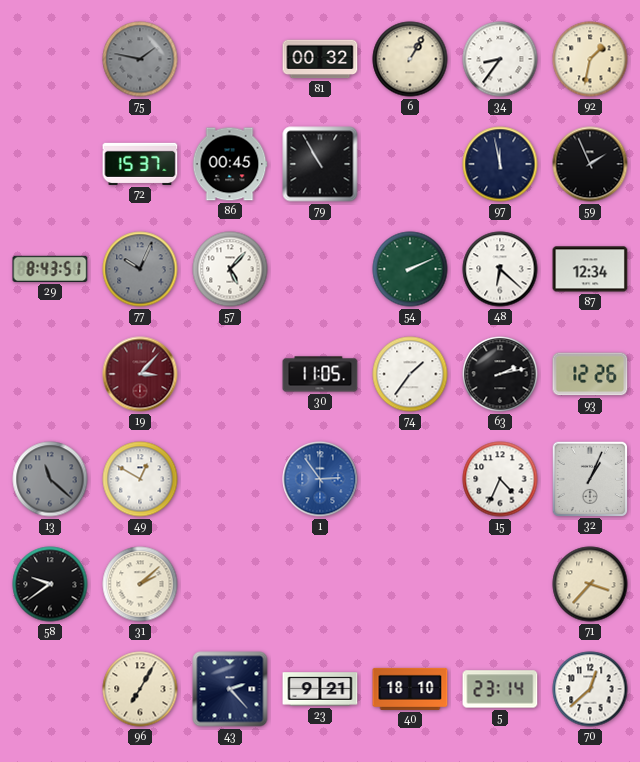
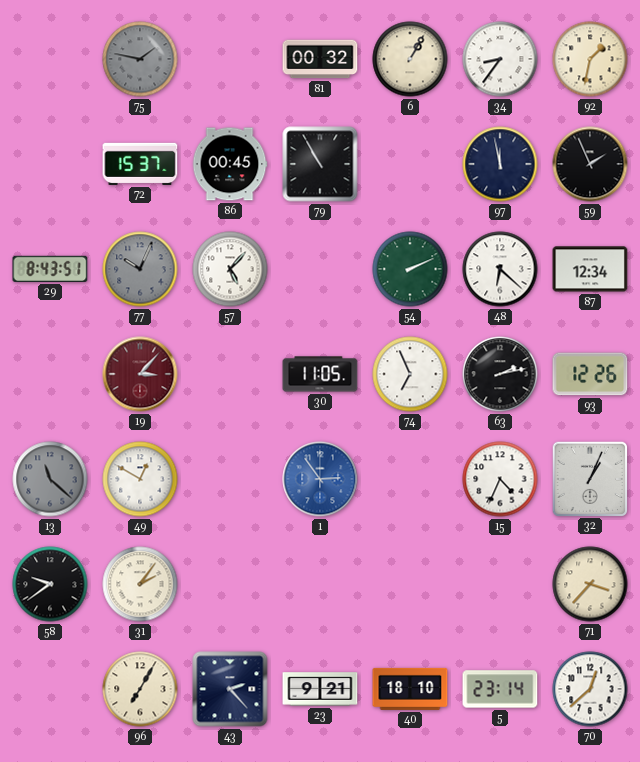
74: 1:36 -> 6:56
31: 2:08 -> 2:06
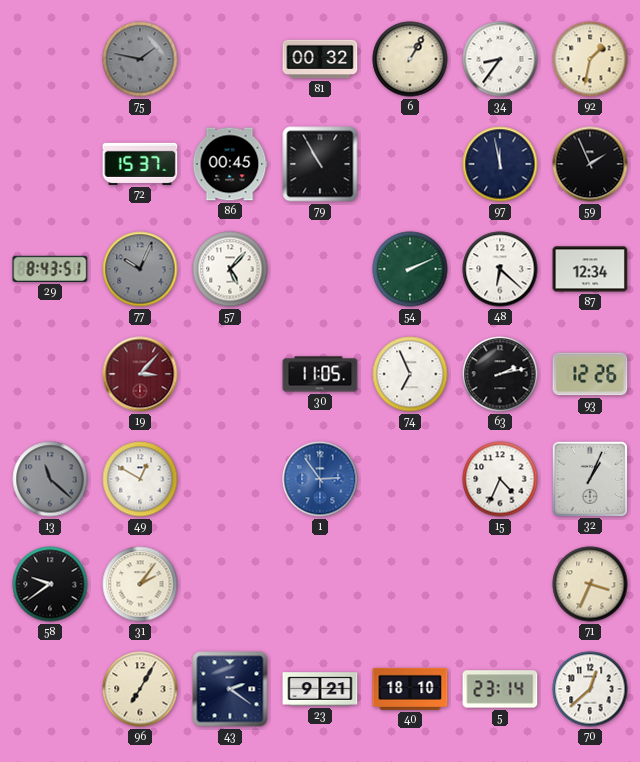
71: 3:37 -> 3:34
43: 2:23 -> 2:21
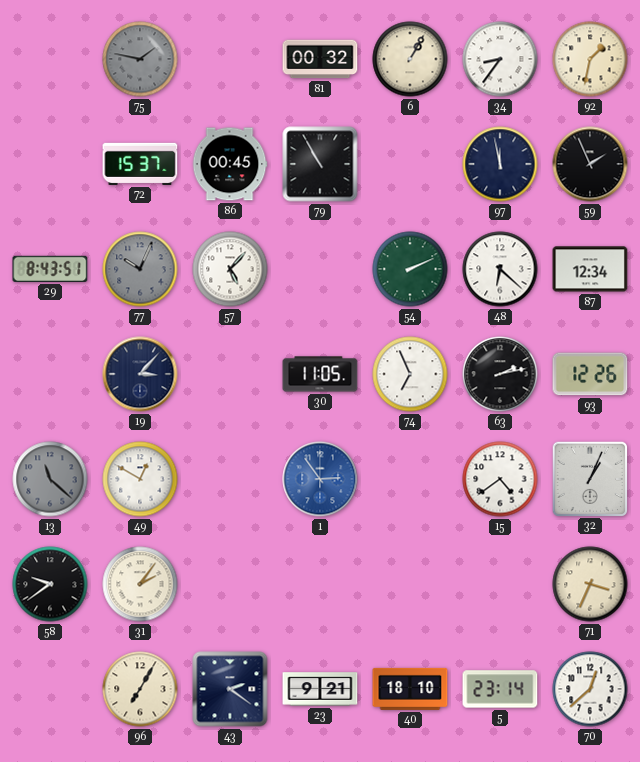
19 dial: burgundy -> navy
15: 4:34 -> 4:39
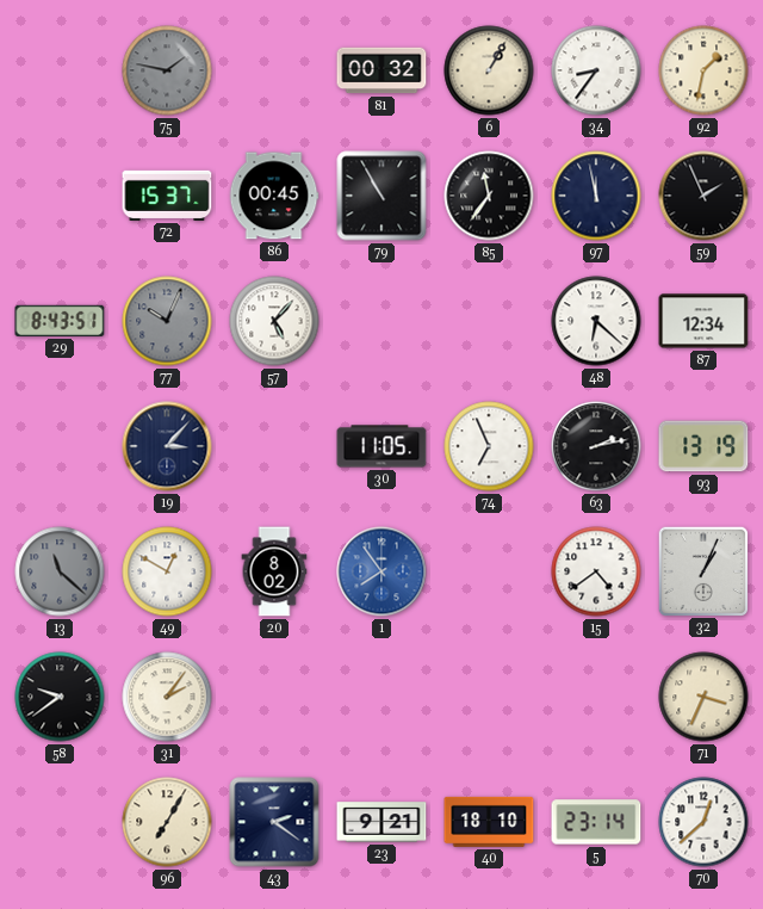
85: none -> 11:36
54: 2:11 -> none
93: 12:26 -> 13:19
20: none -> 8:02
1: 2:54 -> 7:54
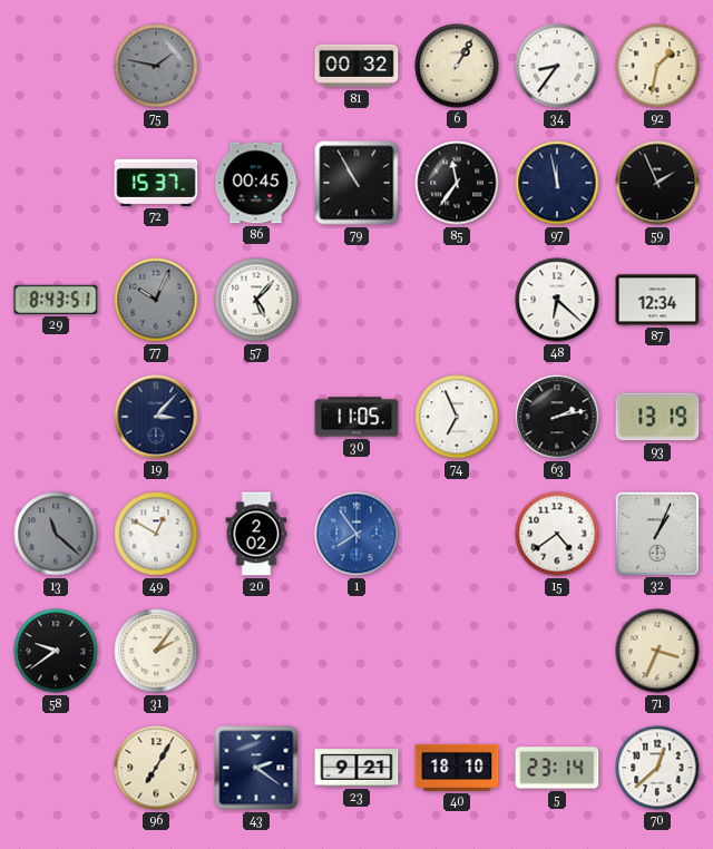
20: 8:02 -> 2:02
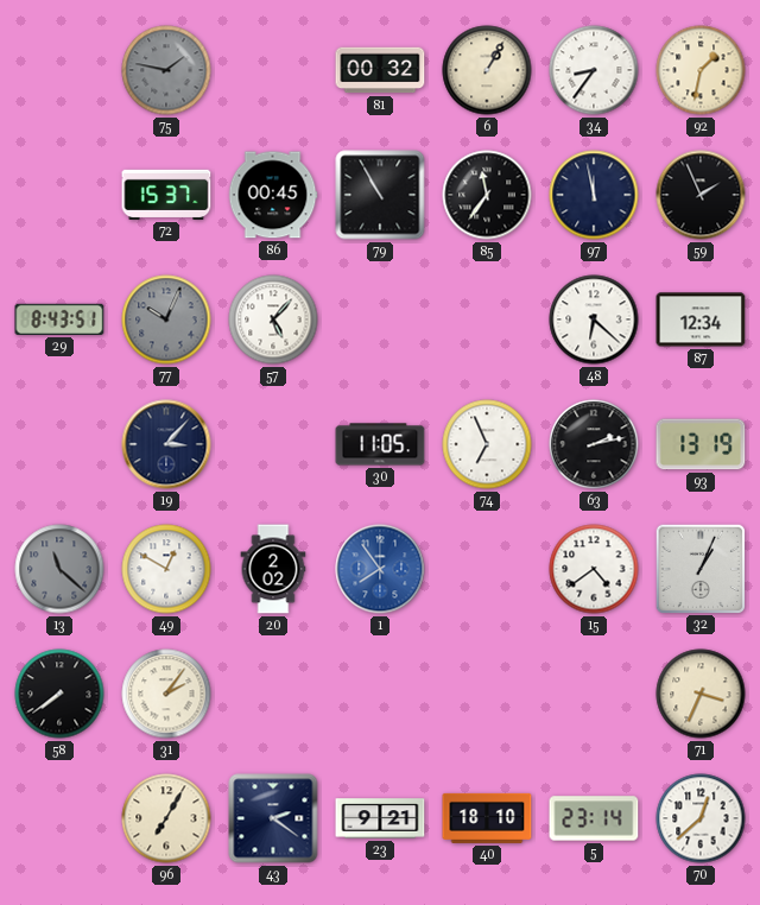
58: 9:39 -> 7:39
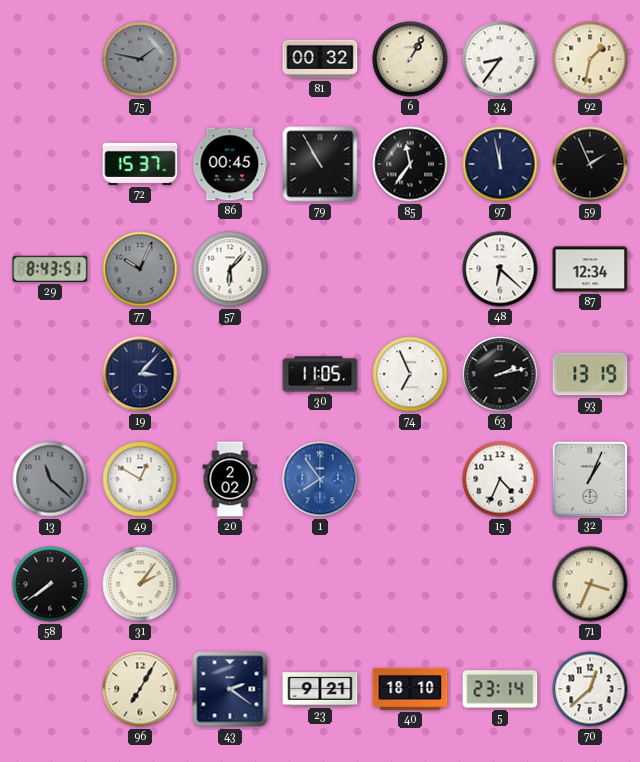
57: 5:07 -> 6:07
15: 4:39 -> 4:34
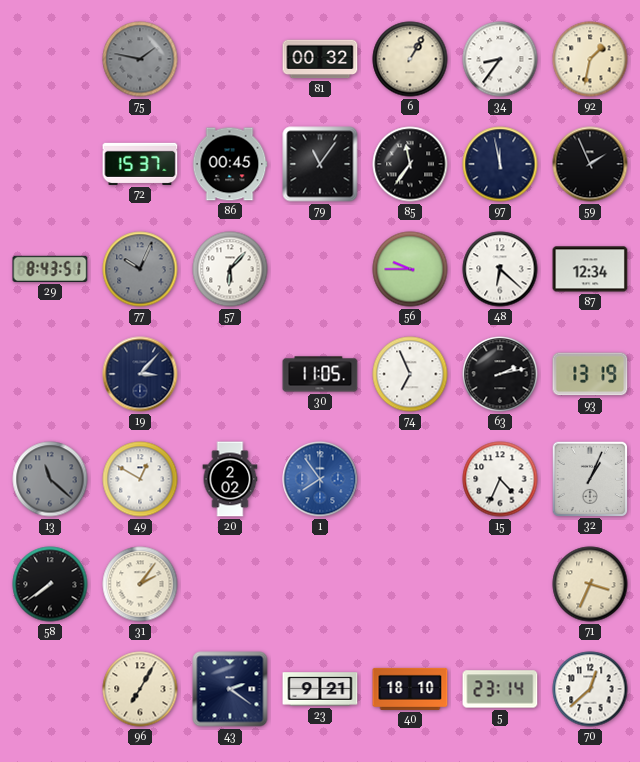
79: 10:55 -> 11:06
56: none -> 9:45
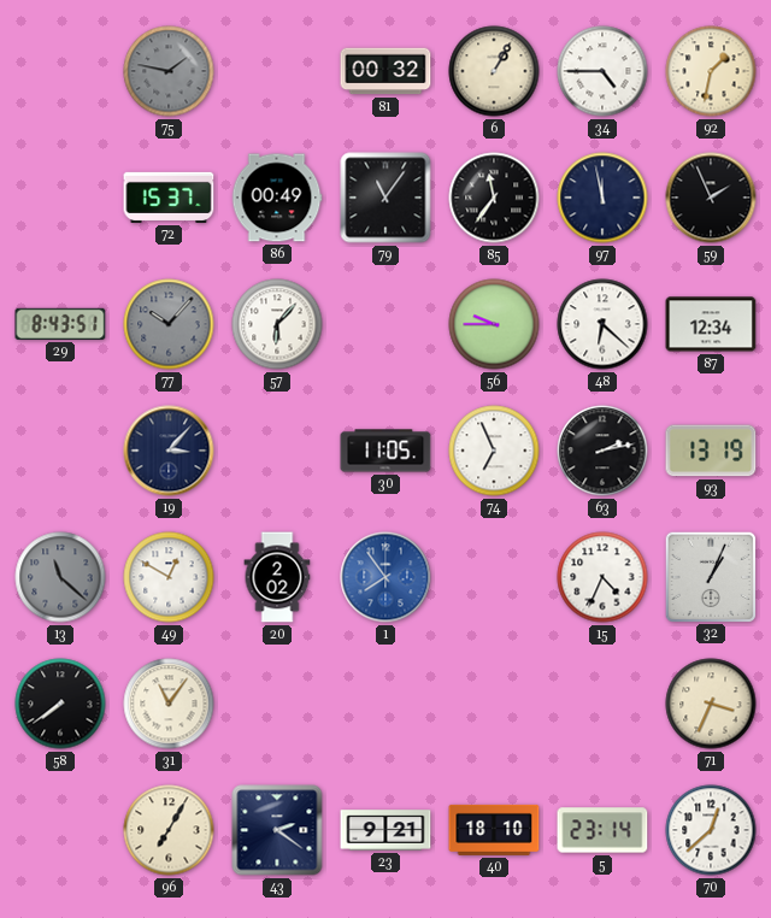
34: 8:36 -> 4:45
86: 00:45 -> 00:49
77: 10:04 -> 10:07
31: 2:06 -> 11:06
